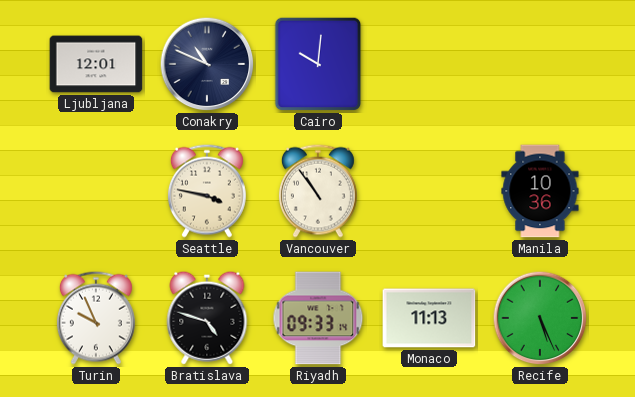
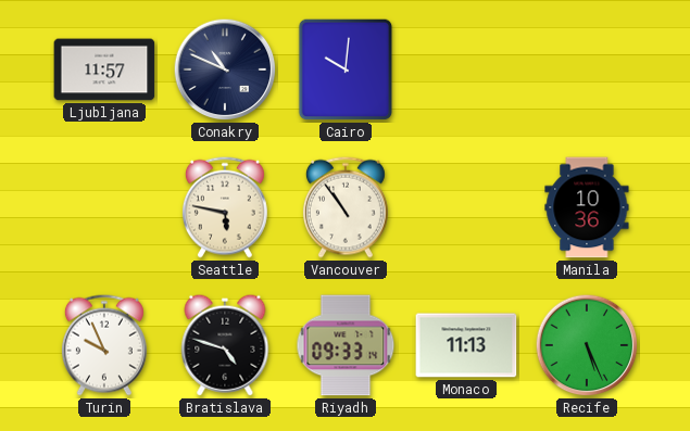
Ljubljana: 12:01 -> 11:57
Seattle: 3:47 -> 5:47
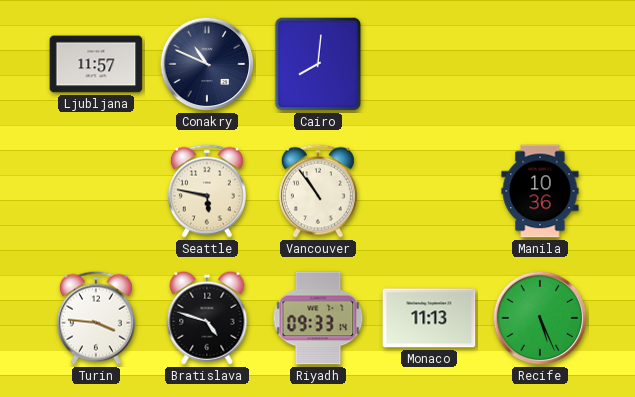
Cairo: 10:01 -> 8:01
Turin: 9:56 -> 3:46
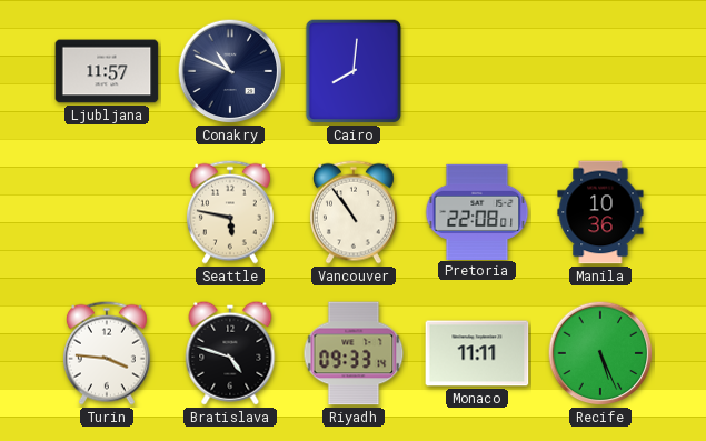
Pretoria: none -> 22:08
Monaco: 11:13 -> 11:11
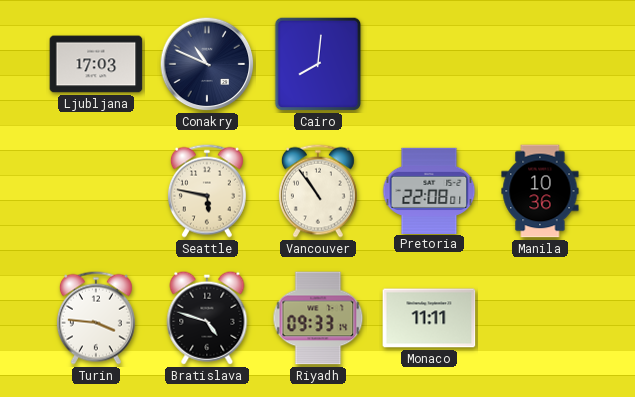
Ljubljana: 11:57 -> 17:03
Recife: 5:26 -> none
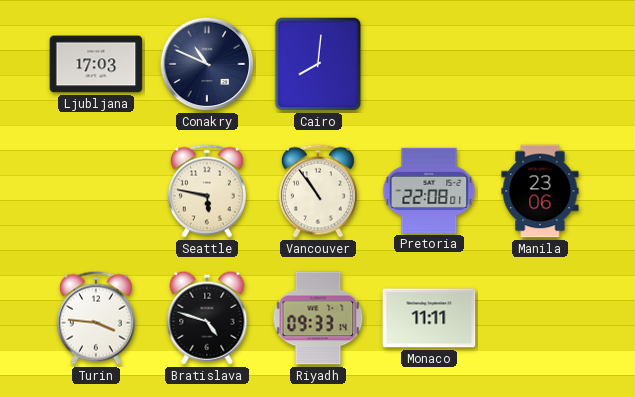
Manila: 10:36 -> 23:06
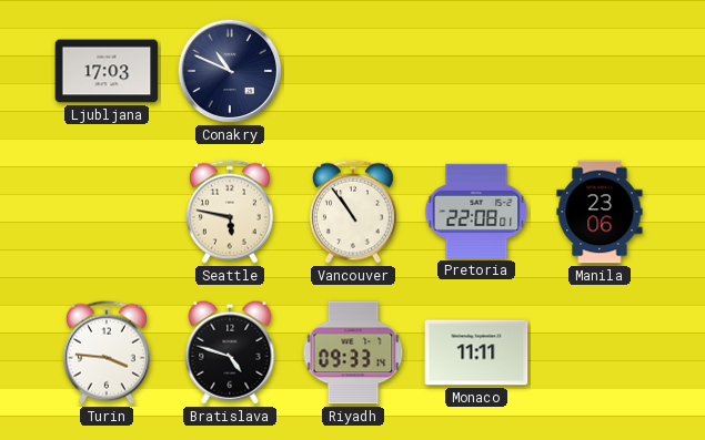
Cairo: 8:01 -> none
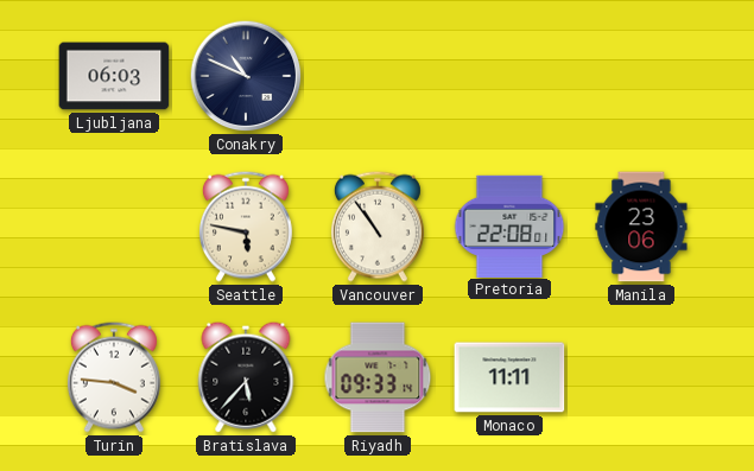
Ljubljana: 17:03 -> 06:03
Bratislava: 4:48 -> 5:37
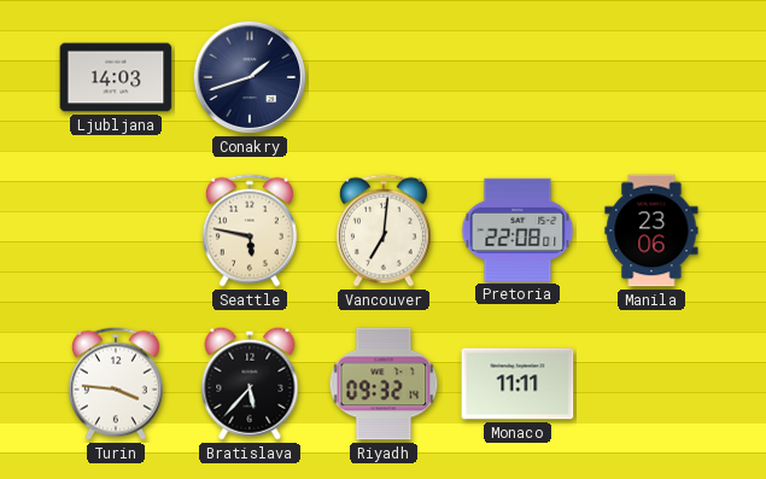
Ljubljana: 06:03 -> 14:03
Conakry: 10:49 -> 1:42
Vancouver: 10:54 -> 7:01
Riyadh: 09:33 -> 09:32
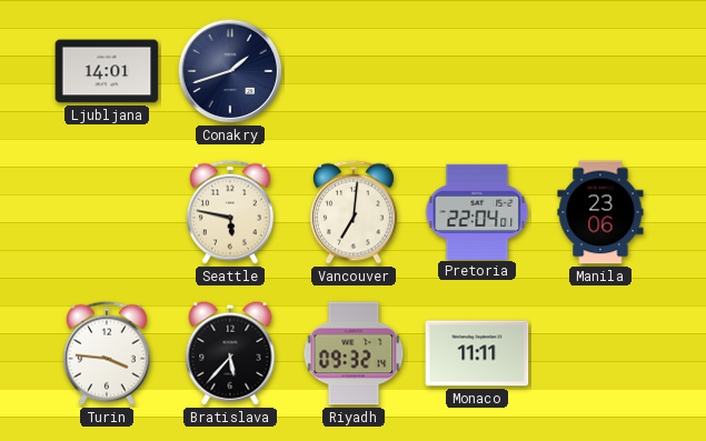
Ljubljana: 14:03 -> 14:01
Pretoria: 22:08 -> 22:04
